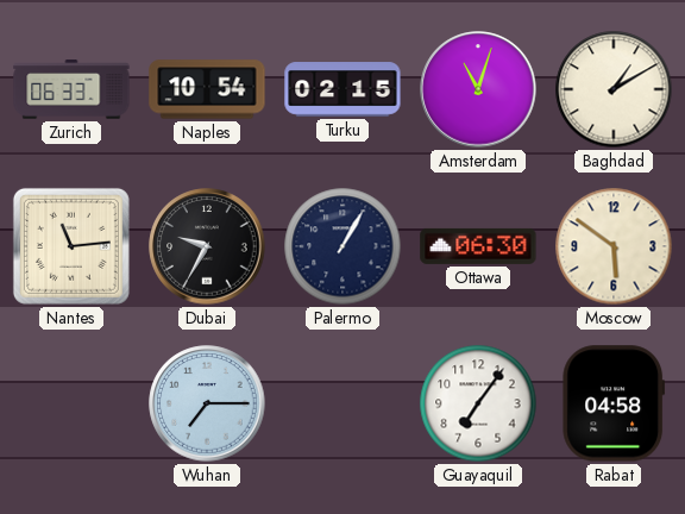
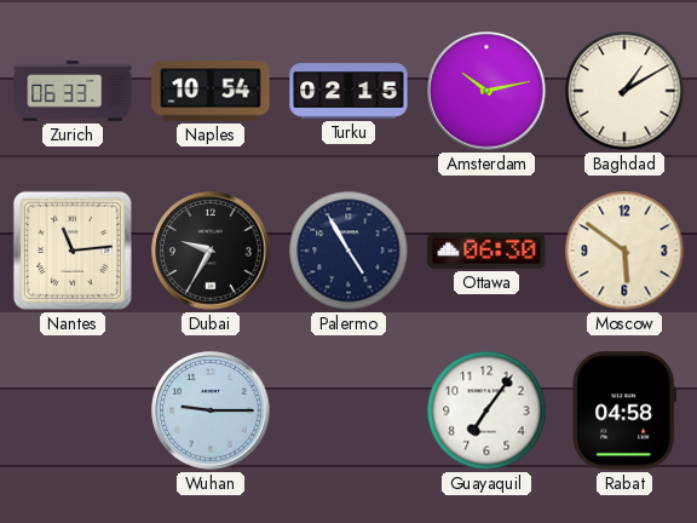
Amsterdam: 11:03 -> 10:13
Palermo: 1:05 -> 4:55
Wuhan: 7:15 -> 9:15
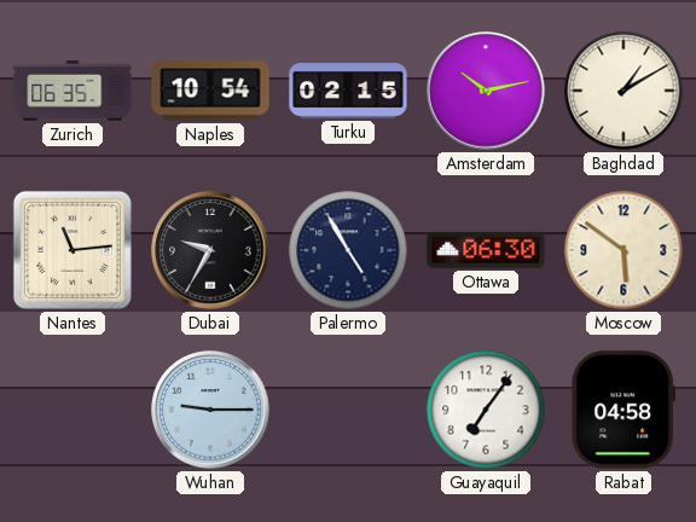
Zurich: 06:33 -> 06:35
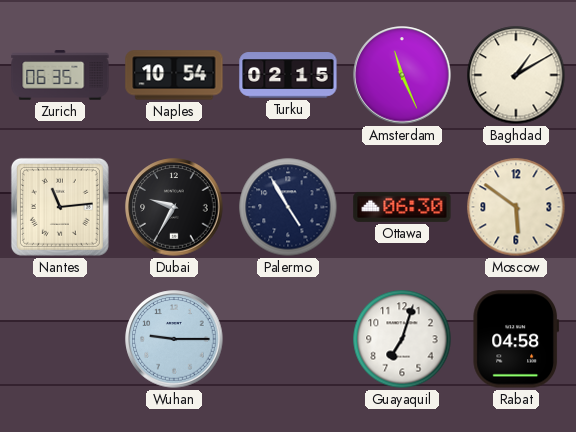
Amsterdam: 10:13 -> 11:26
Guayaquil: 7:06 -> 7:03
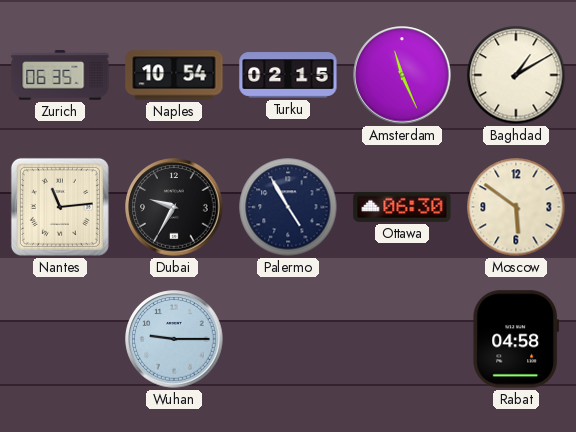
Guayaquil: 7:03 -> none
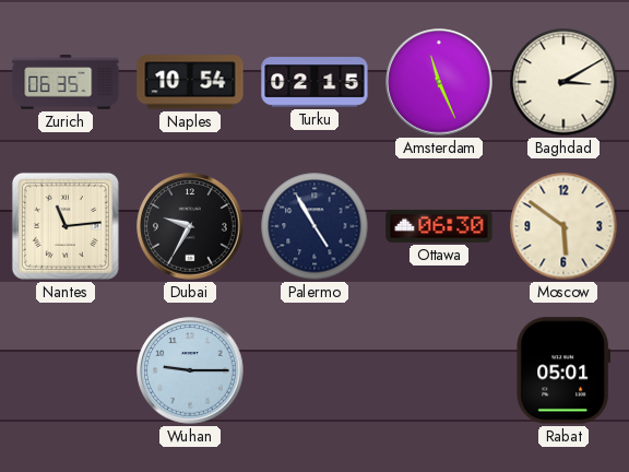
Baghdad: 1:10 -> 3:10
Rabat: 04:58 -> 05:01
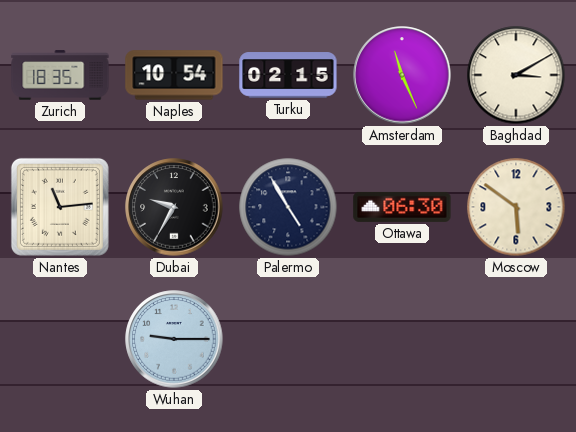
Zurich: 06:35 -> 18:35
Rabat: 05:01 -> none
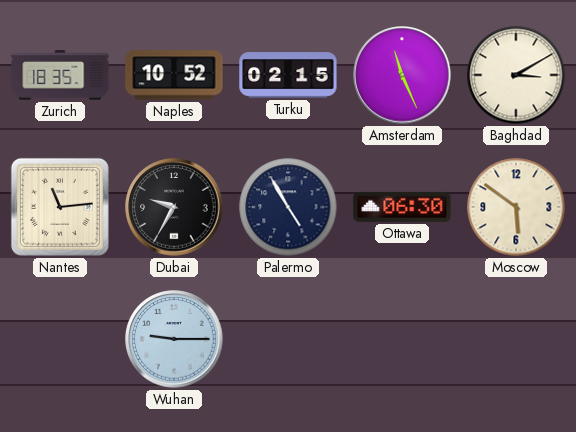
Naples: 10:54 -> 10:52
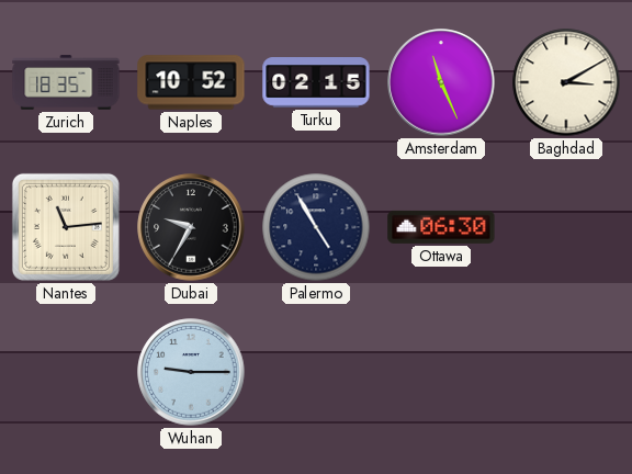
Moscow: 5:51 -> none
